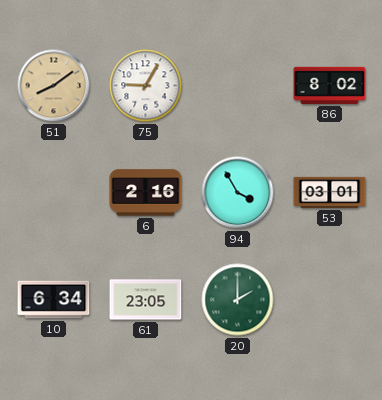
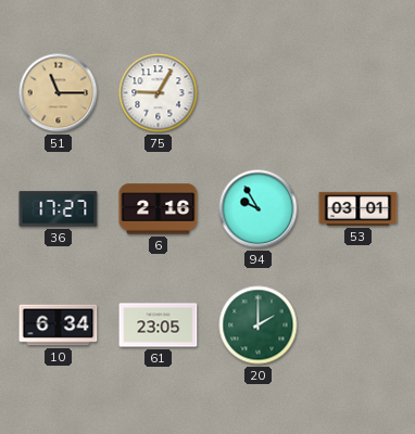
51: 8:09 -> 11:15
86: 8:02 -> none
36: none -> 17:27
94: 3:55 -> 9:55
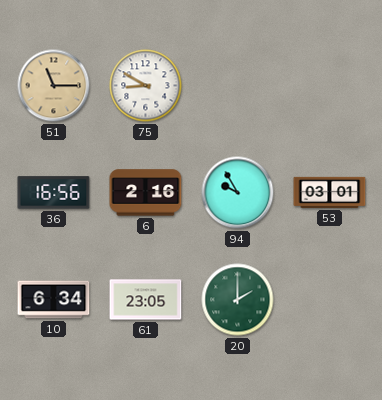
75: 9:05 -> 8:50
36: 17:27 -> 16:56
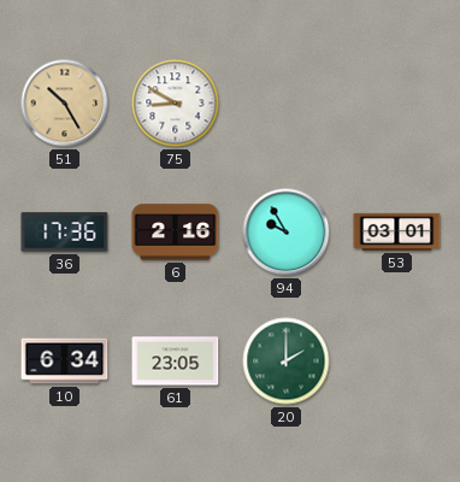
51: 11:15 -> 10:25
36: 16:56 -> 17:36
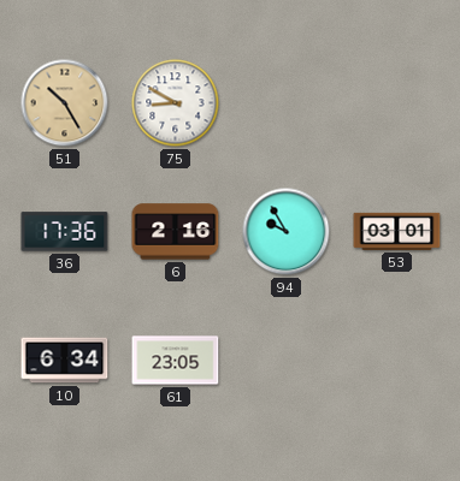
20: 2:00 -> none
